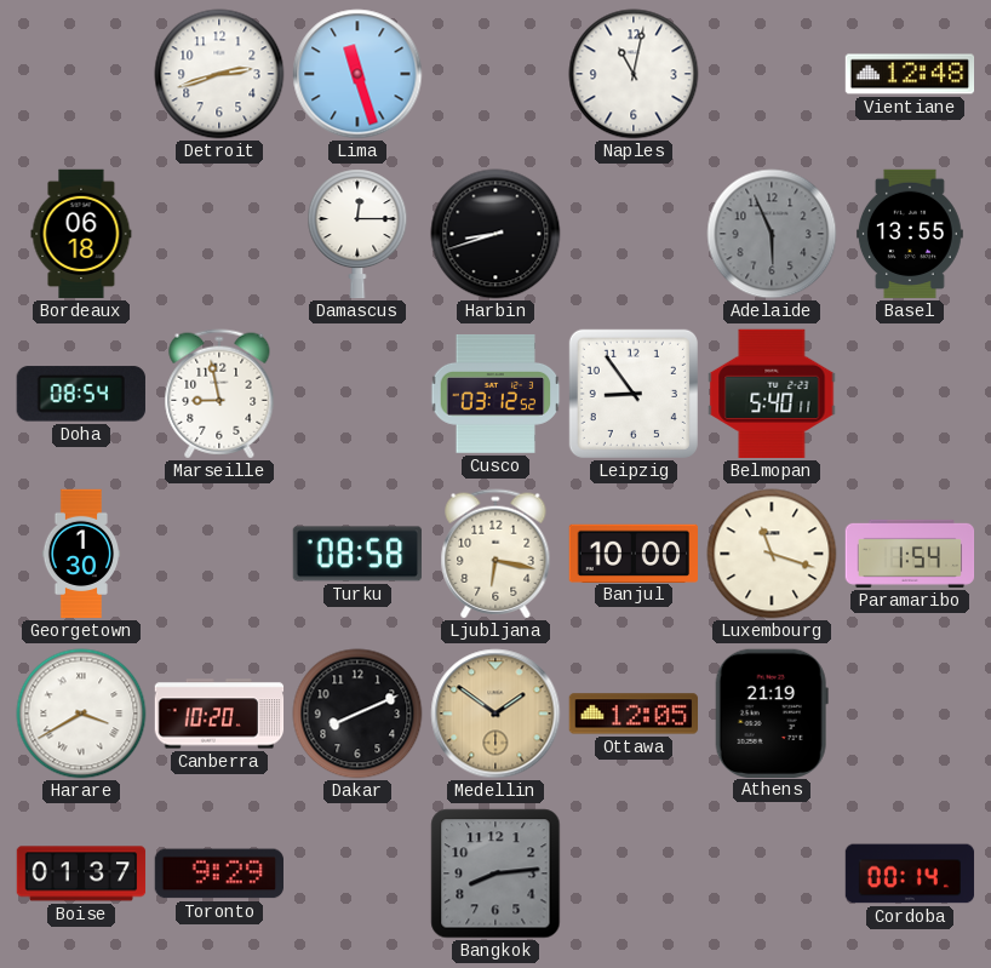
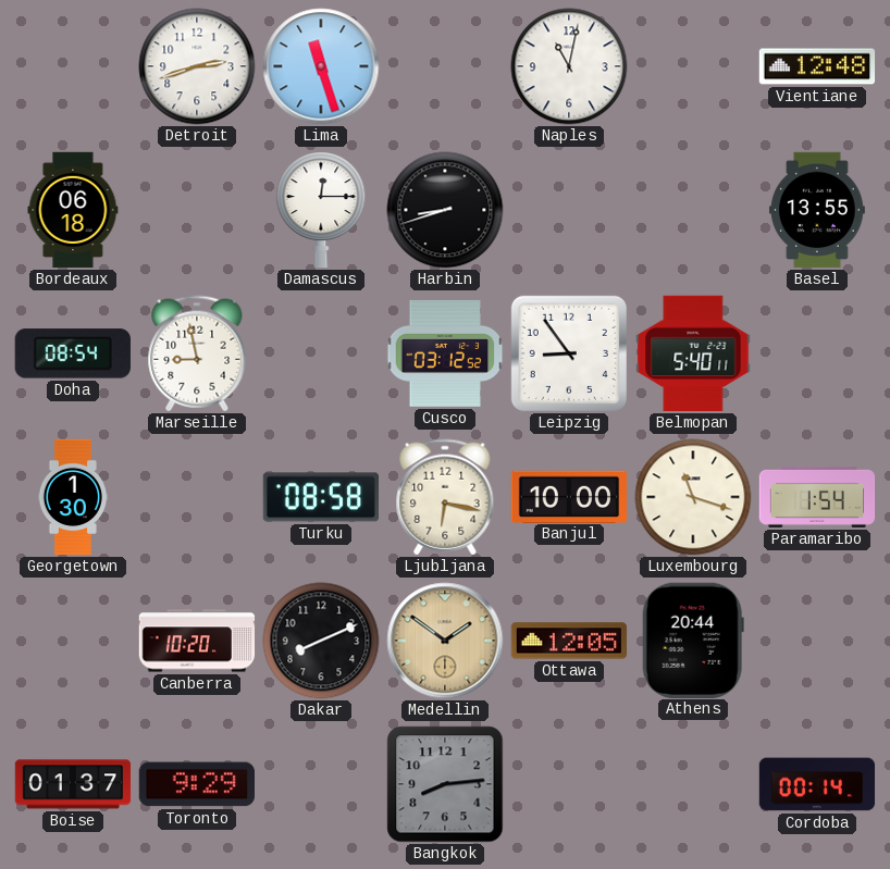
Adelaide: 5:56 -> none
Harare: 3:40 -> none
Athens: 21:19 -> 20:44
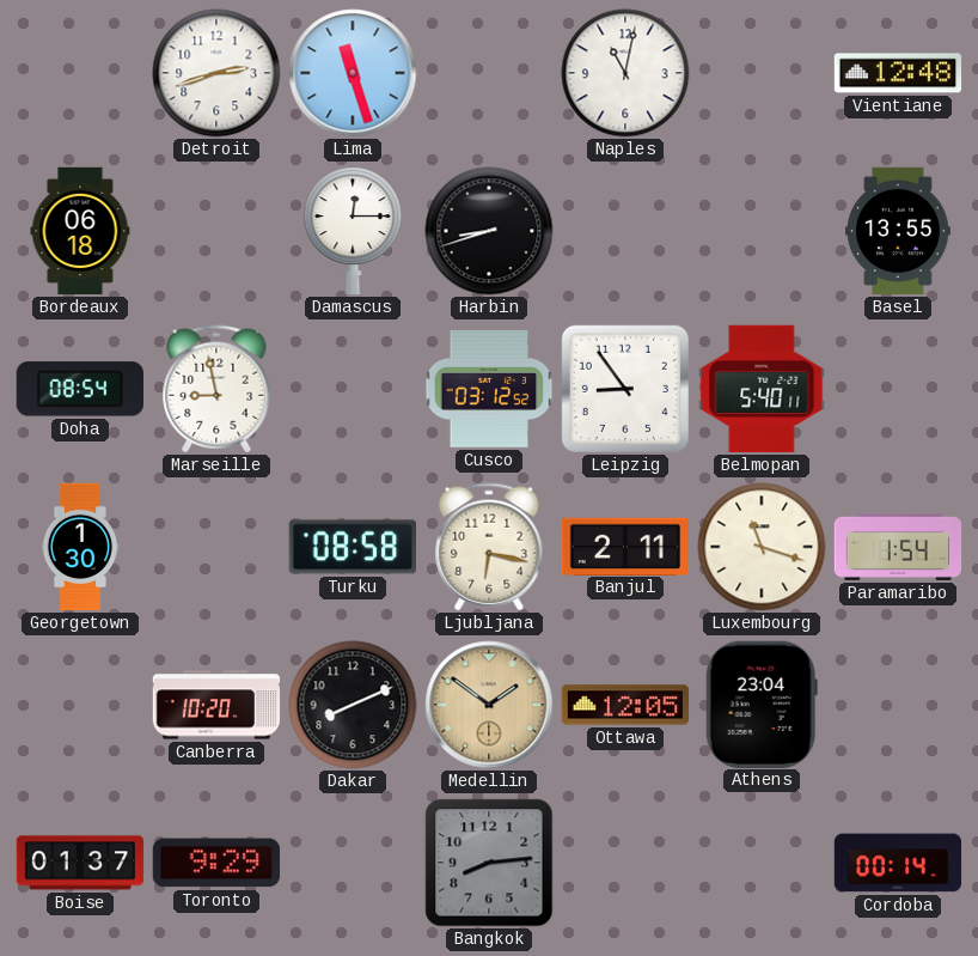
Banjul: 10:00 -> 2:11
Athens: 20:44 -> 23:04
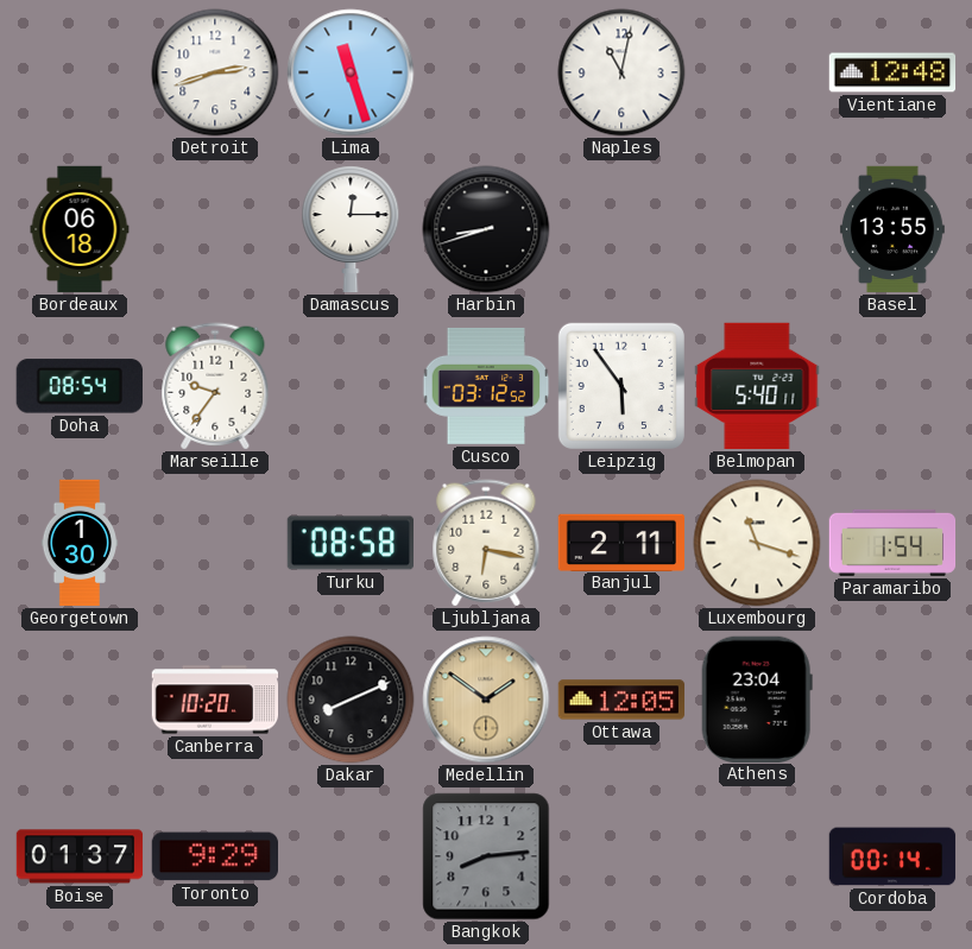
Marseille: 8:58 -> 9:36
Leipzig: 8:54 -> 5:54
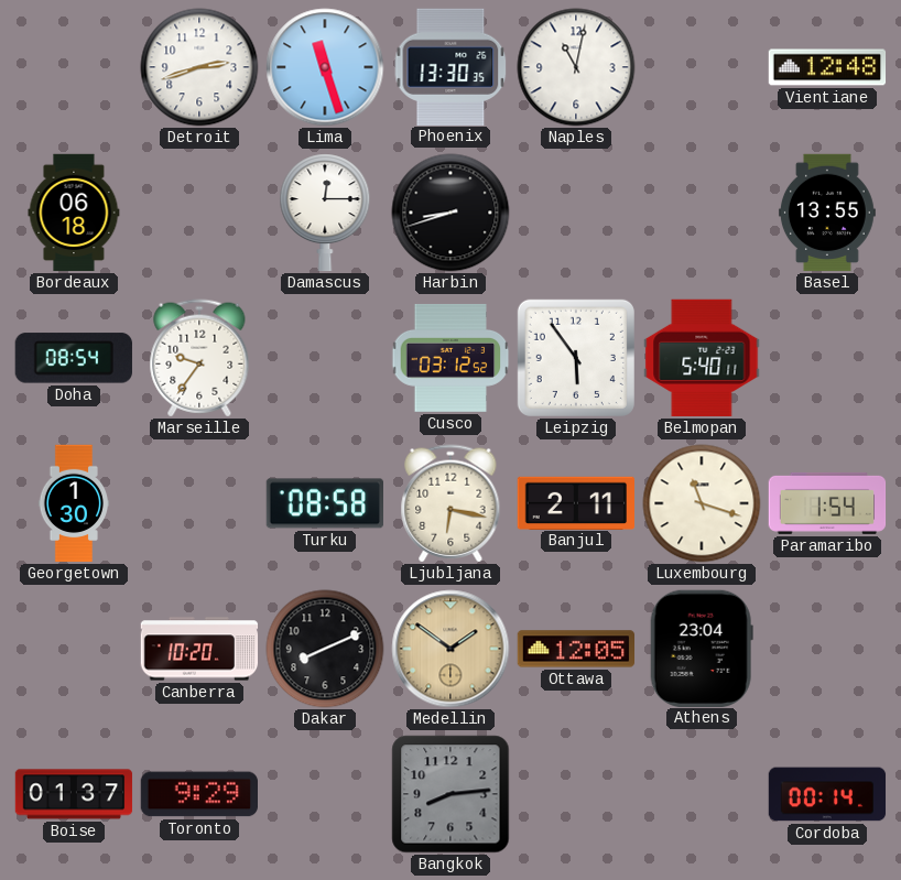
Phoenix: none -> 13:30
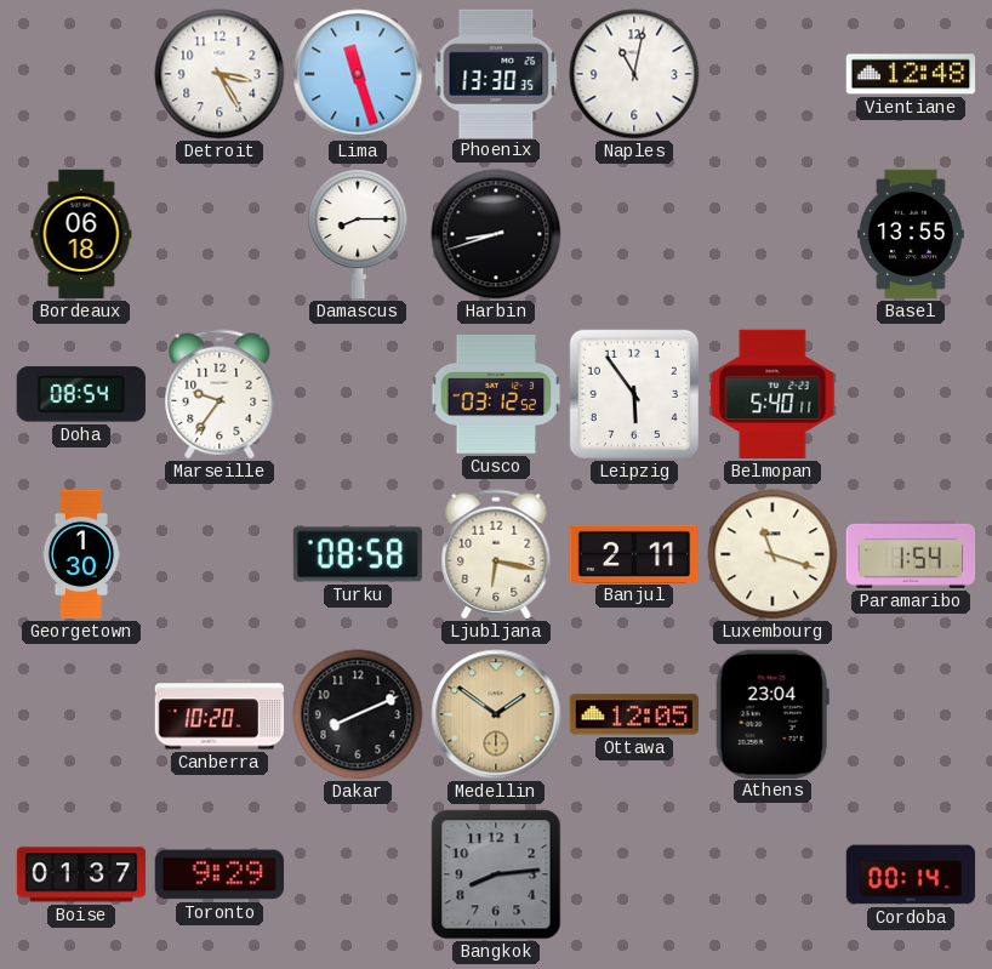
Detroit: 2:42 -> 3:25
Damascus: 12:15 -> 8:15
